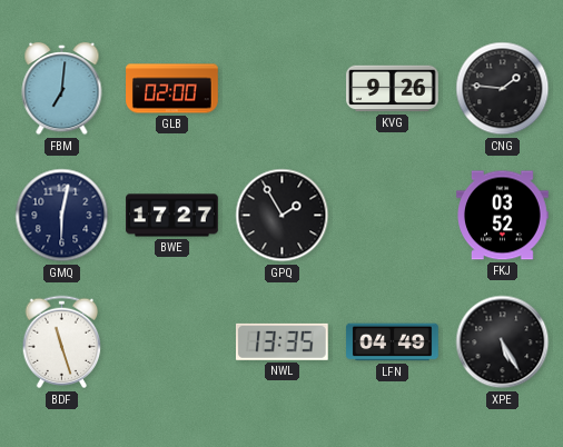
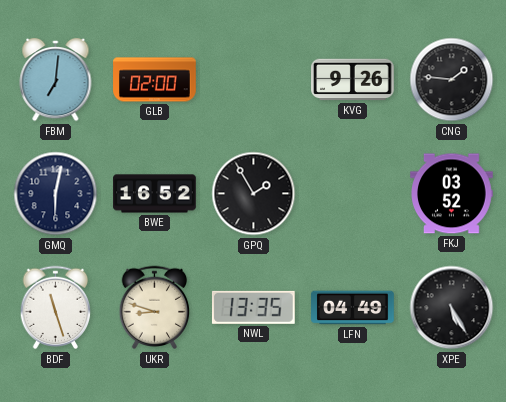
BWE: 17:27 -> 16:52
UKR: none -> 8:48
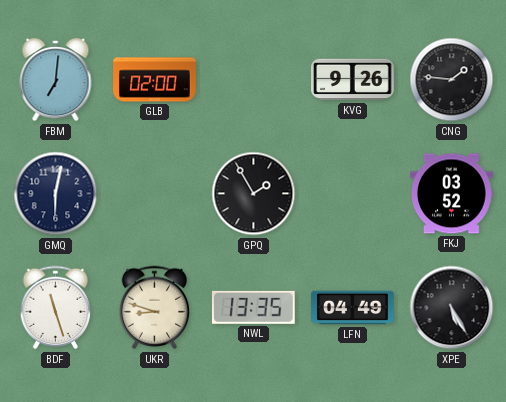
BWE: 16:52 -> none
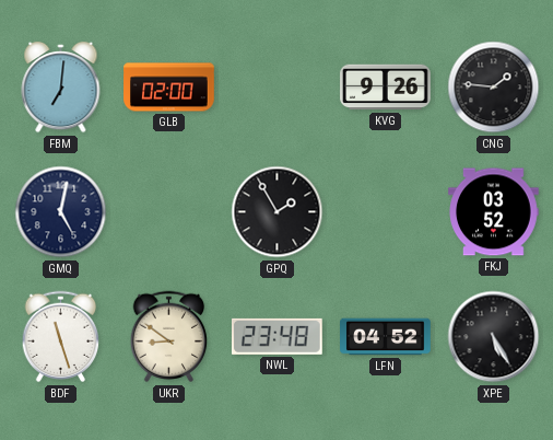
GMQ: 6:02 -> 5:02
UKR: 8:48 -> 8:51
NWL: 13:35 -> 23:48
LFN: 04:49 -> 04:52
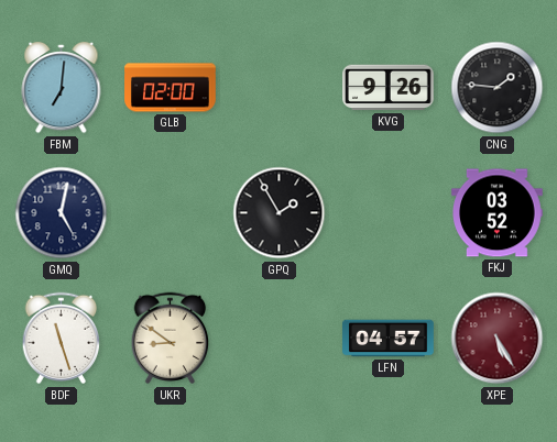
NWL: 23:48 -> none
LFN: 04:52 -> 04:57
XPE dial: black -> burgundy
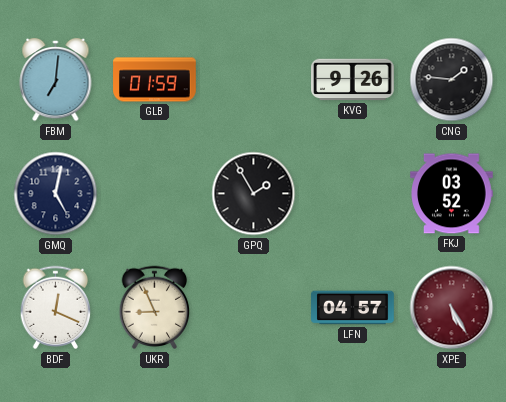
GLB: 02:00 -> 01:59
BDF: 11:27 -> 12:19
UKR: 8:51 -> 8:56
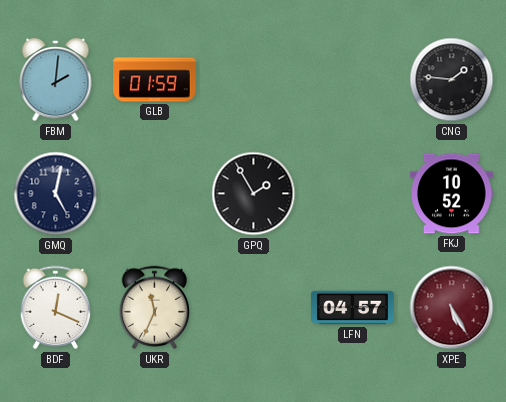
FBM: 7:01 -> 2:01
KVG: 9:26 -> none
FKJ: 03:52 -> 10:52
UKR: 8:56 -> 11:34
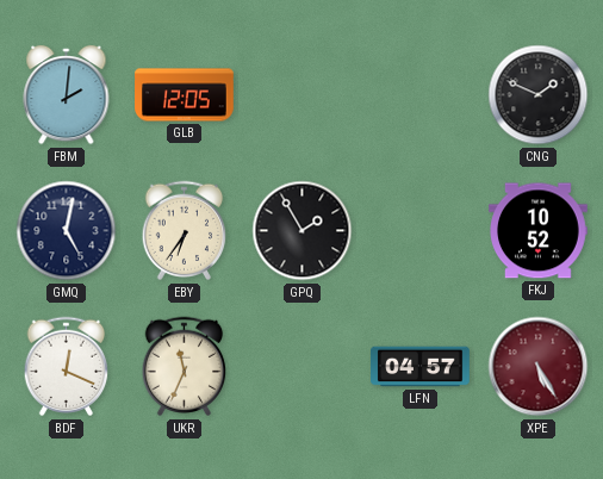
GLB: 01:59 -> 12:05
CNG: 1:46 -> 1:49
EBY: none -> 6:36
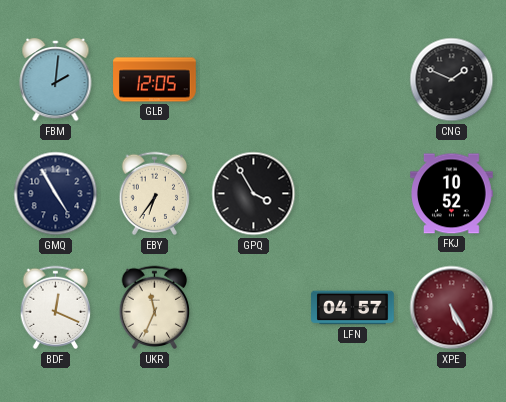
GMQ: 5:02 -> 4:55
GPQ: 1:55 -> 3:55
